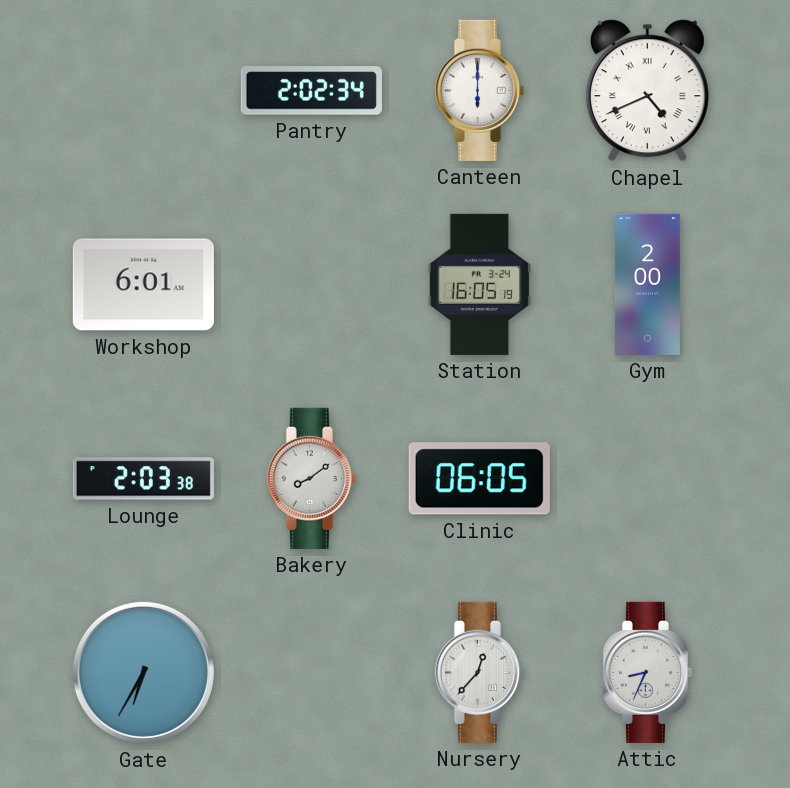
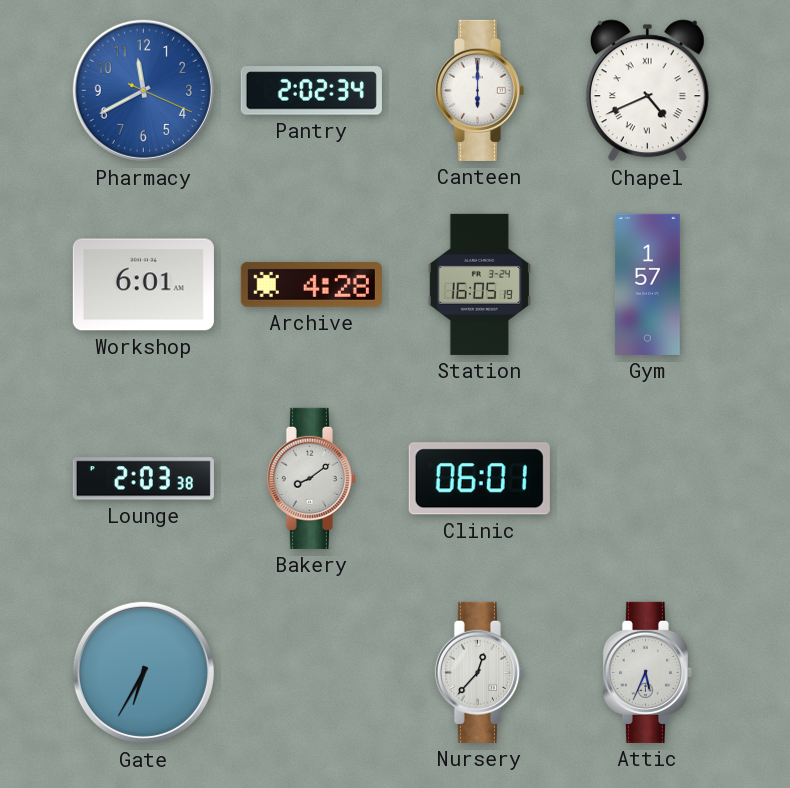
Pharmacy: none -> 11:40
Archive: none -> 4:28
Gym: 2:00 -> 1:57
Clinic: 06:05 -> 06:01
Attic: 8:34 -> 5:34
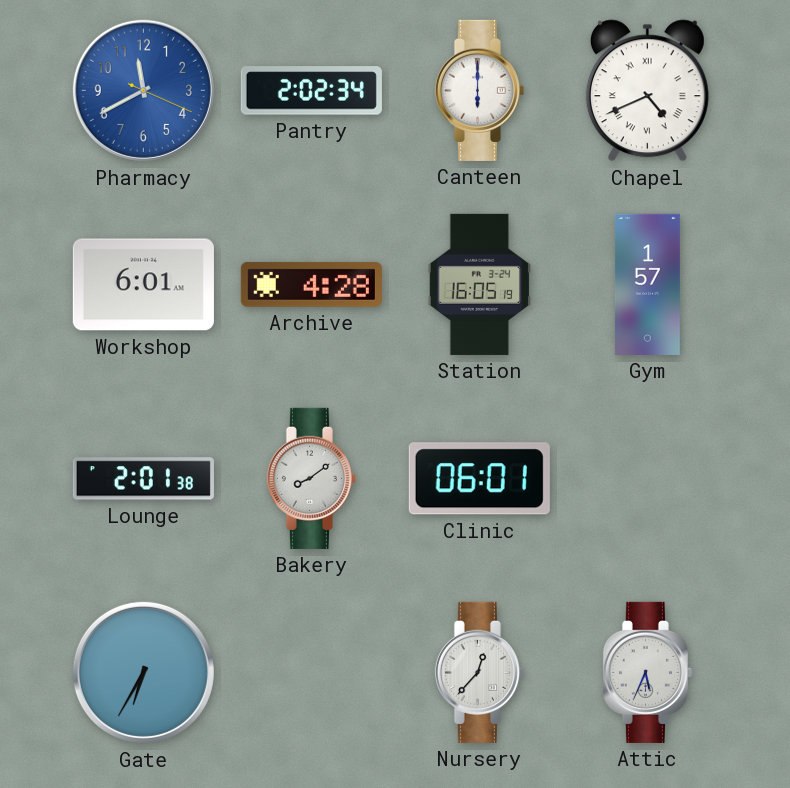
Lounge: 2:03 -> 2:01
